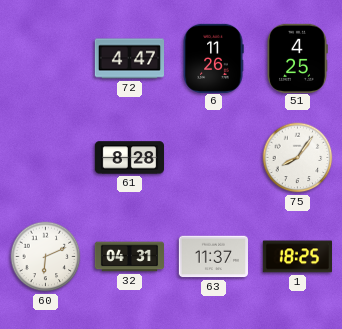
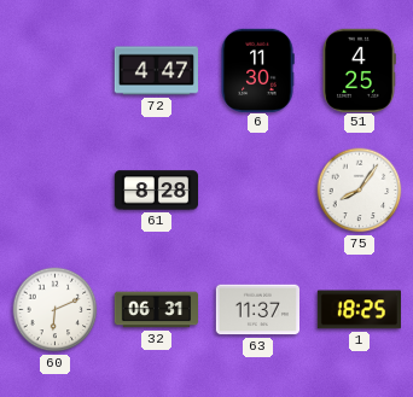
6: 11:26 -> 11:30
32: 04:31 -> 06:31
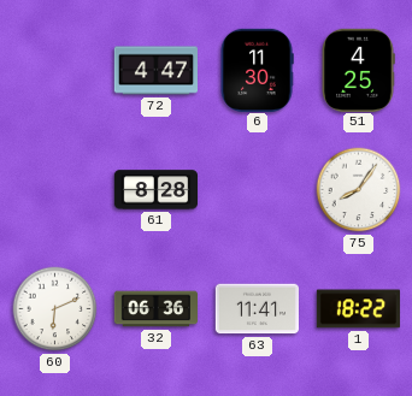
32: 06:31 -> 06:36
63: 11:37 -> 11:41
1: 18:25 -> 18:22
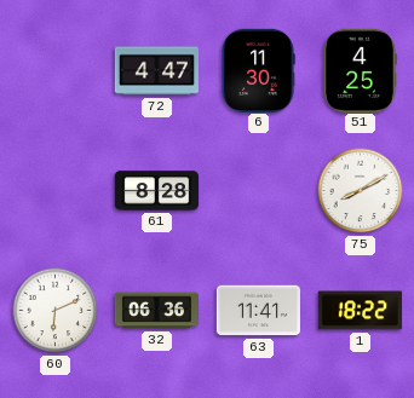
75: 8:06 -> 8:10
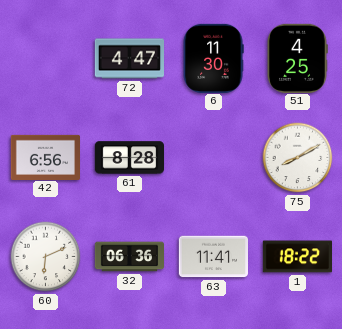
42: none -> 6:56
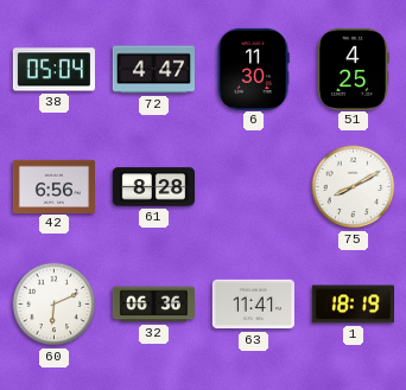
38: none -> 05:04
1: 18:22 -> 18:19
